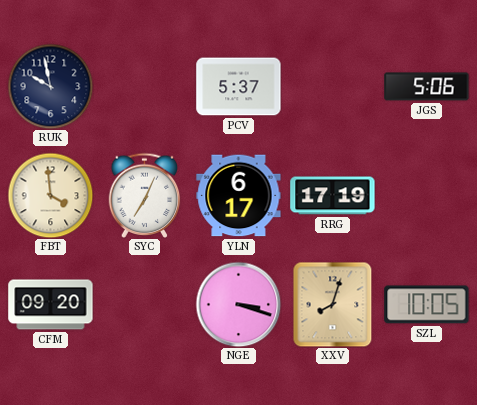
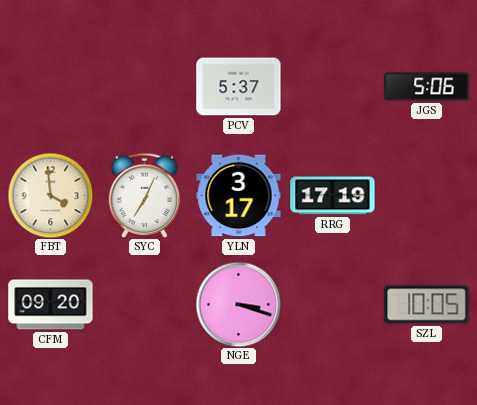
RUK: 9:58 -> none
YLN: 6:17 -> 3:17
XXV: 8:03 -> none
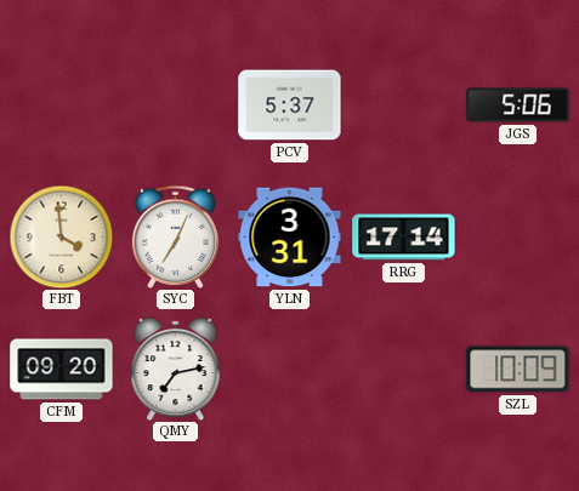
YLN: 3:17 -> 3:31
RRG: 17:19 -> 17:14
QMY: none -> 7:13
NGE: 3:18 -> none
SZL: 10:05 -> 10:09
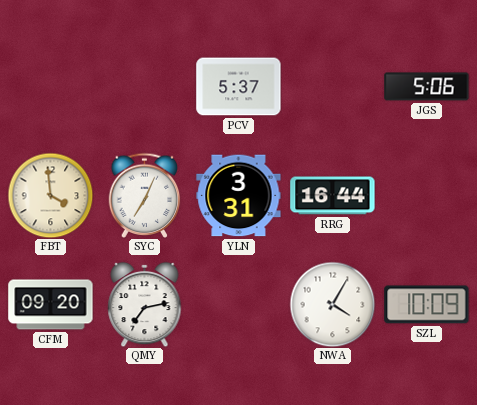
RRG: 17:14 -> 16:44
NWA: none -> 4:05
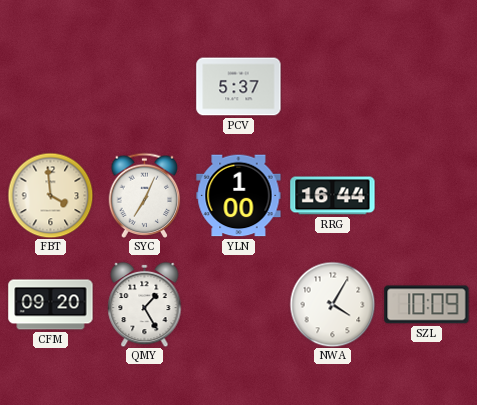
JGS: 5:06 -> none
YLN: 3:31 -> 1:00
QMY: 7:13 -> 1:25
